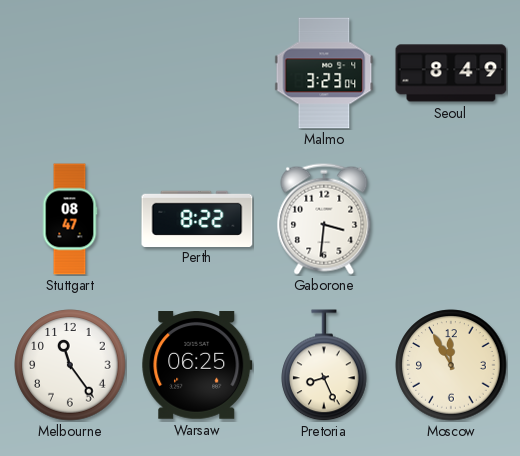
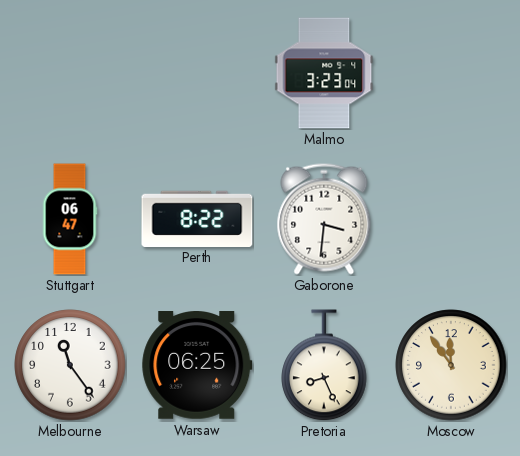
Seoul: 8:49 -> none
Stuttgart: 08:47 -> 06:47
Moscow: 11:55 -> 11:54
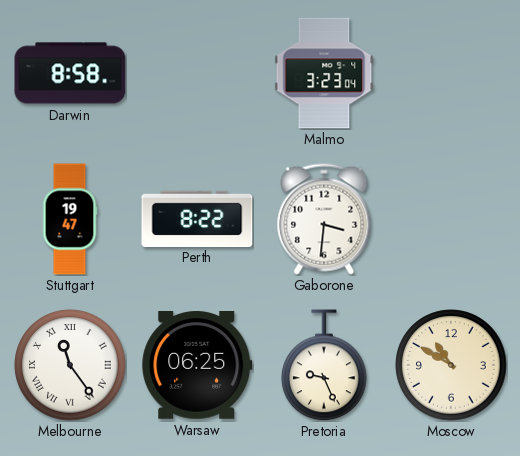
Darwin: none -> 8:58
Stuttgart: 06:47 -> 19:47
Melbourne numerals: Arabic -> Roman
Pretoria: 8:26 -> 9:26
Moscow: 11:54 -> 10:50
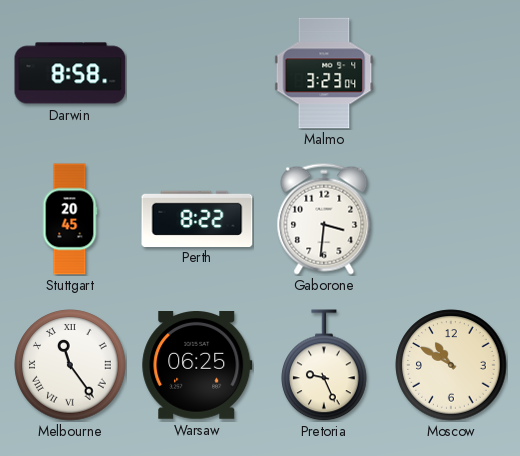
Stuttgart: 19:47 -> 20:45
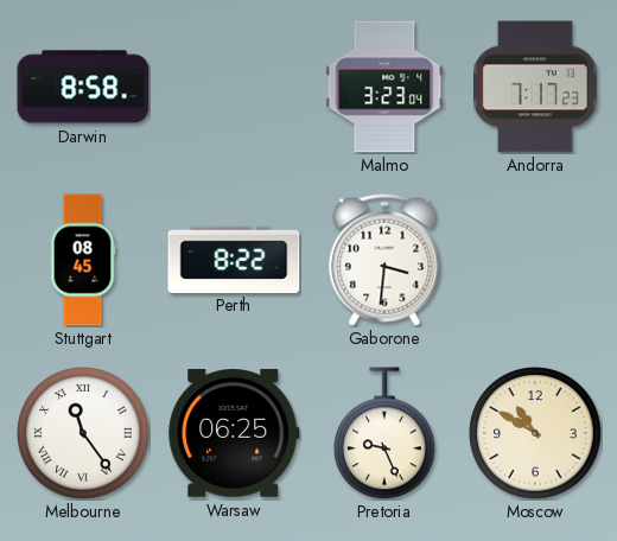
Andorra: none -> 7:17
Stuttgart: 20:45 -> 08:45
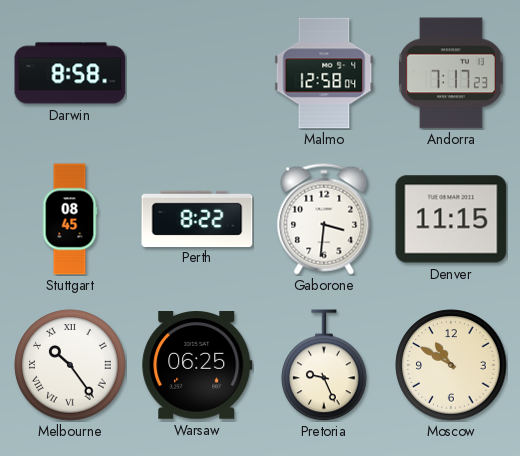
Malmo: 3:23 -> 12:58
Denver: none -> 11:15
Melbourne: 11:24 -> 10:24
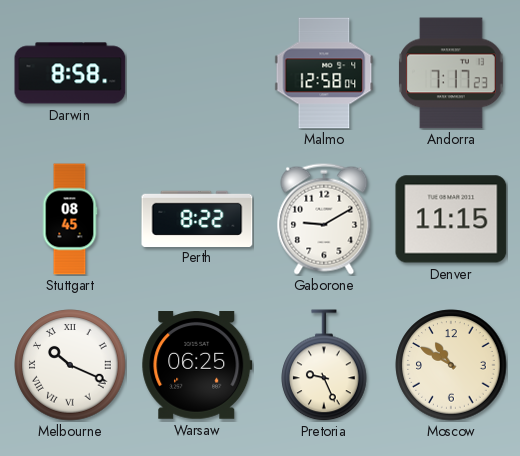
Gaborone: 3:31 -> 9:10
Melbourne: 10:24 -> 10:19
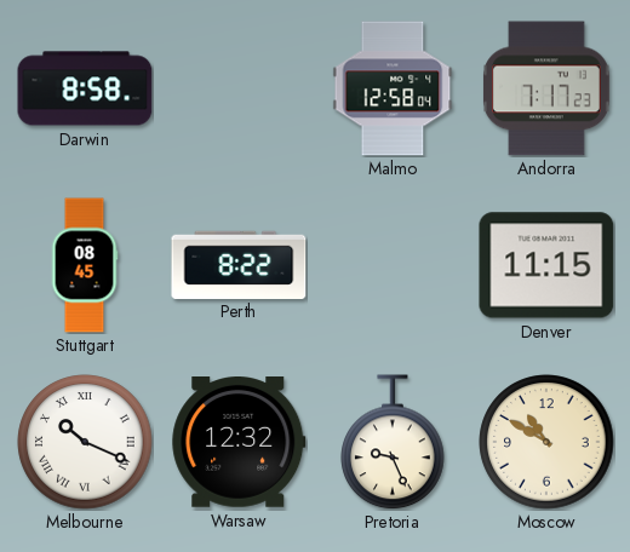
Gaborone: 9:10 -> none
Warsaw: 06:25 -> 12:32
